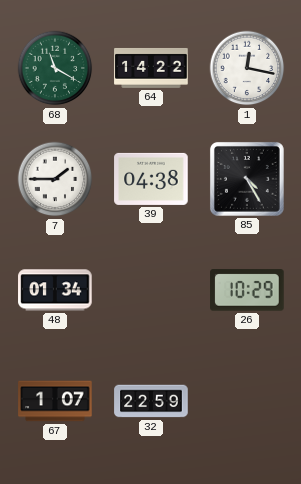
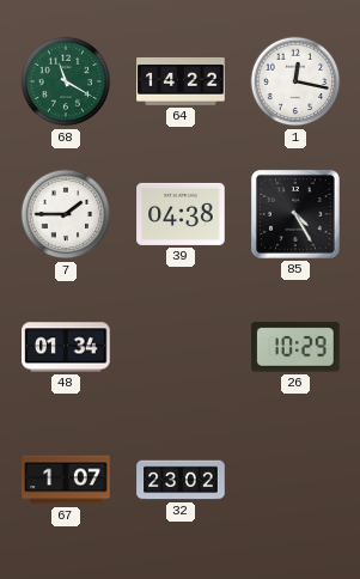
32: 22:59 -> 23:02
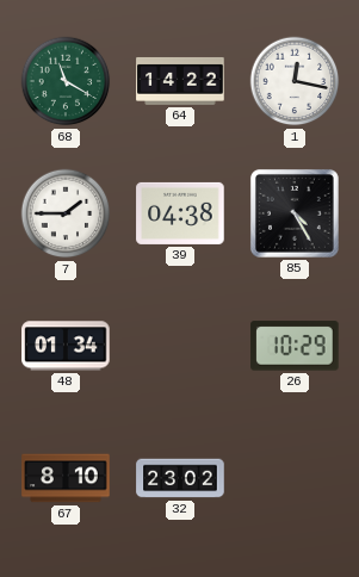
67: 1:07 -> 8:10
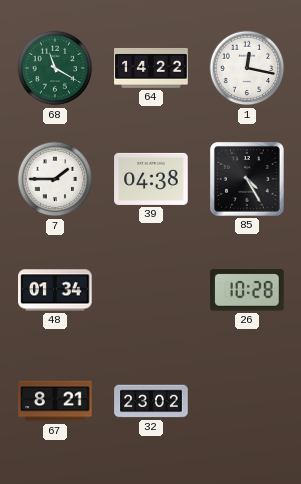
26: 10:29 -> 10:28
67: 8:10 -> 8:21
